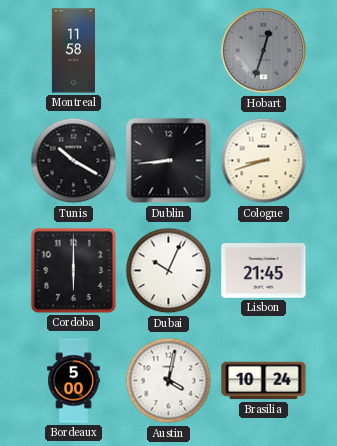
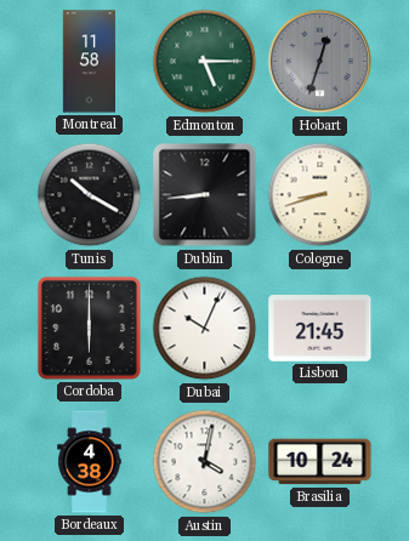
Edmonton: none -> 5:15
Bordeaux: 5:00 -> 4:38
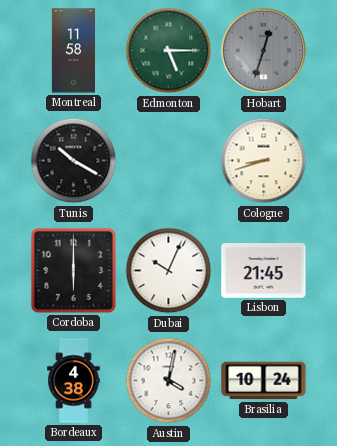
Dublin: 8:44 -> none
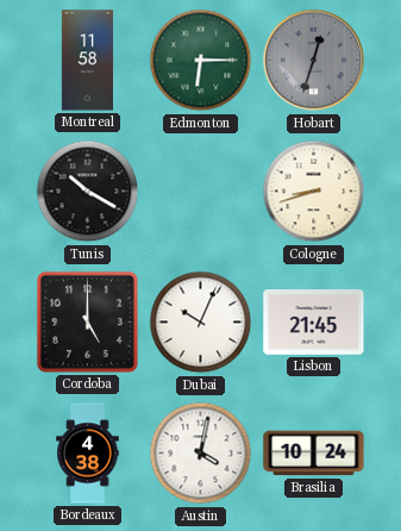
Edmonton: 5:15 -> 6:15
Cordoba: 6:00 -> 5:00
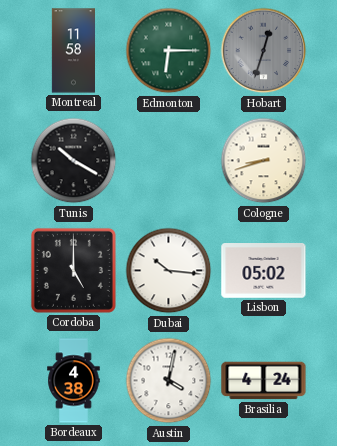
Dubai: 10:04 -> 10:16
Lisbon: 21:45 -> 05:02
Brasilia: 10:24 -> 4:24
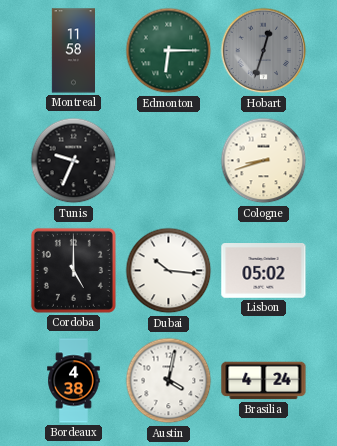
Tunis: 10:20 -> 9:34
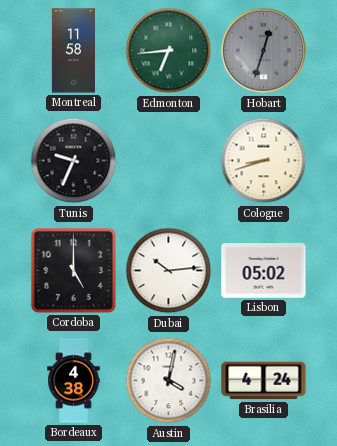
Edmonton: 6:15 -> 6:44
Dubai: 10:16 -> 10:14
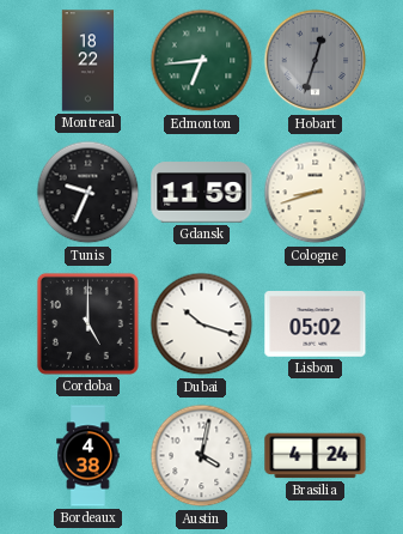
Montreal: 11:58 -> 18:22
Gdansk: none -> 11:59
Dubai: 10:14 -> 10:18
